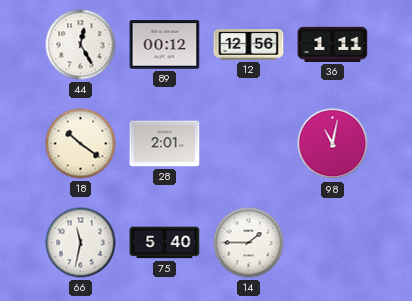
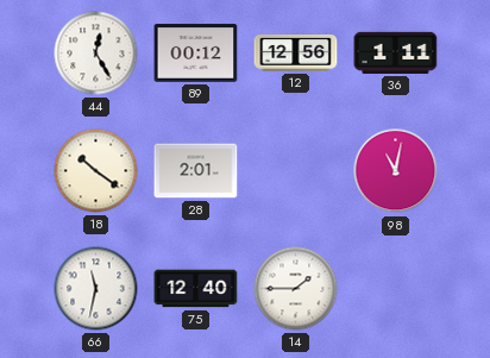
75: 5:40 -> 12:40
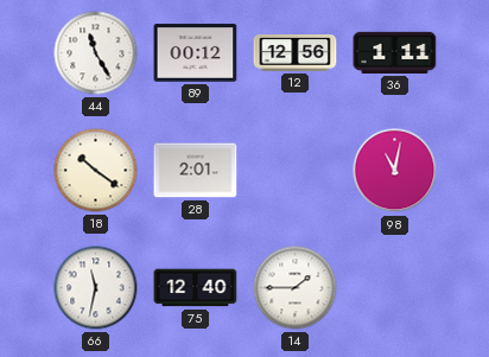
44: 12:25 -> 11:25
